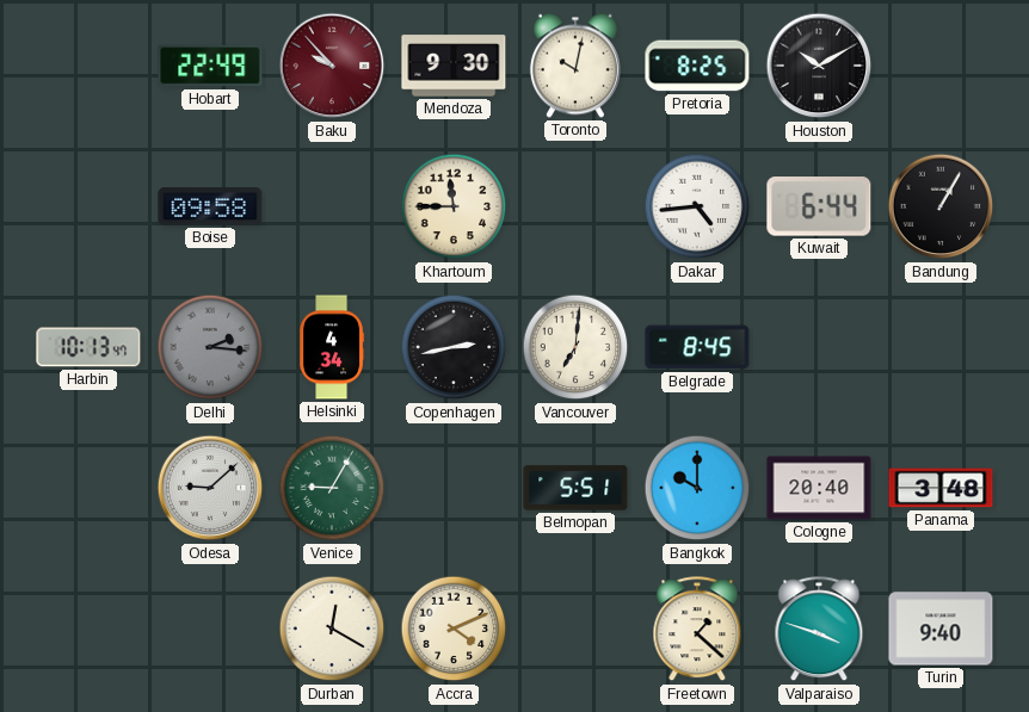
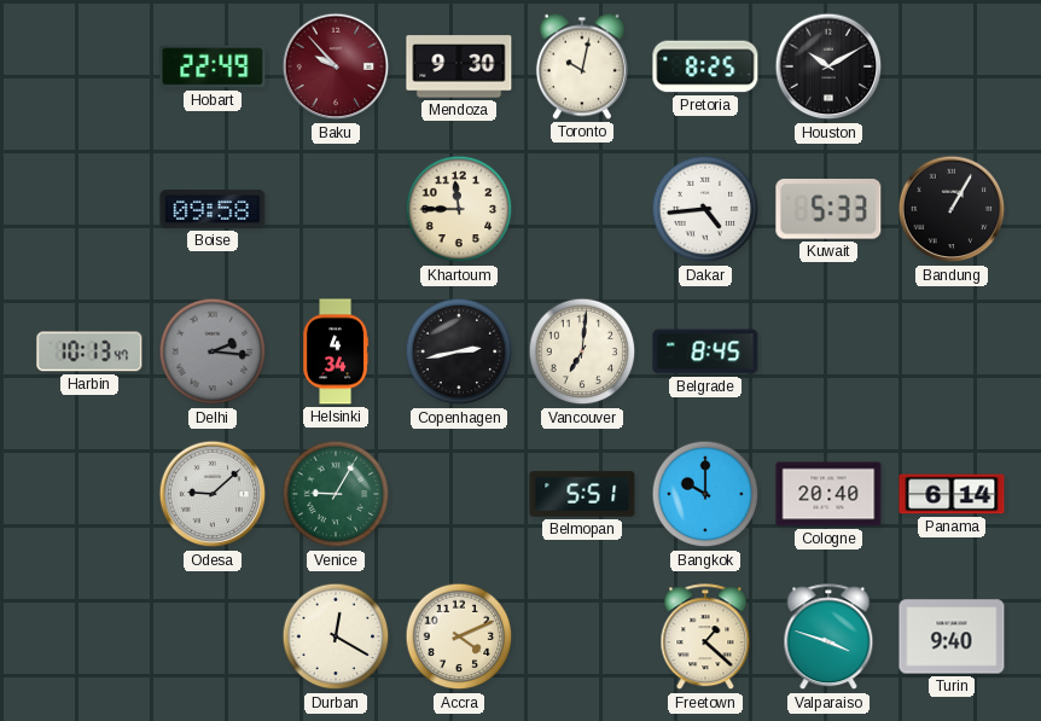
Kuwait: 6:44 -> 5:33
Panama: 3:48 -> 6:14
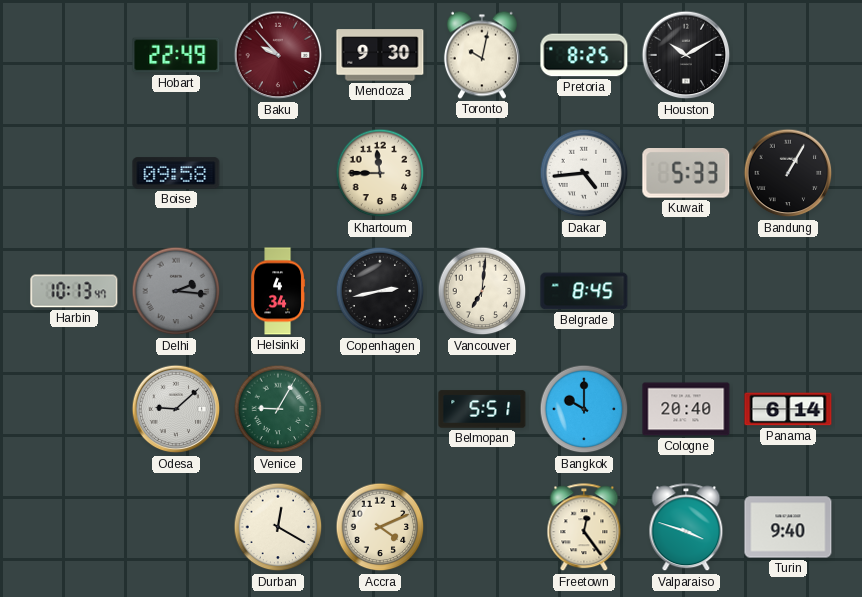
Freetown: 1:22 -> 12:24
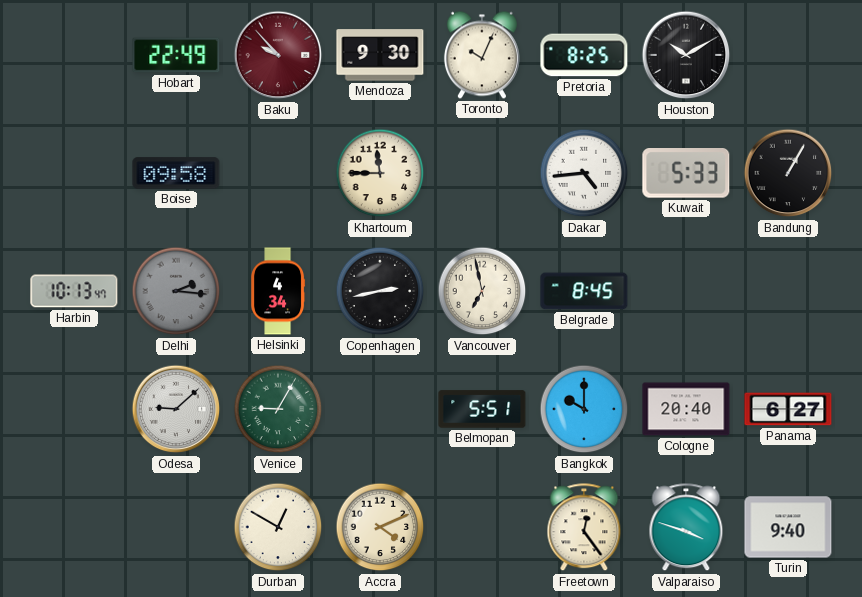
Toronto: 10:02 -> 10:04
Vancouver: 7:01 -> 6:58
Panama: 6:14 -> 6:27
Durban: 12:20 -> 12:50
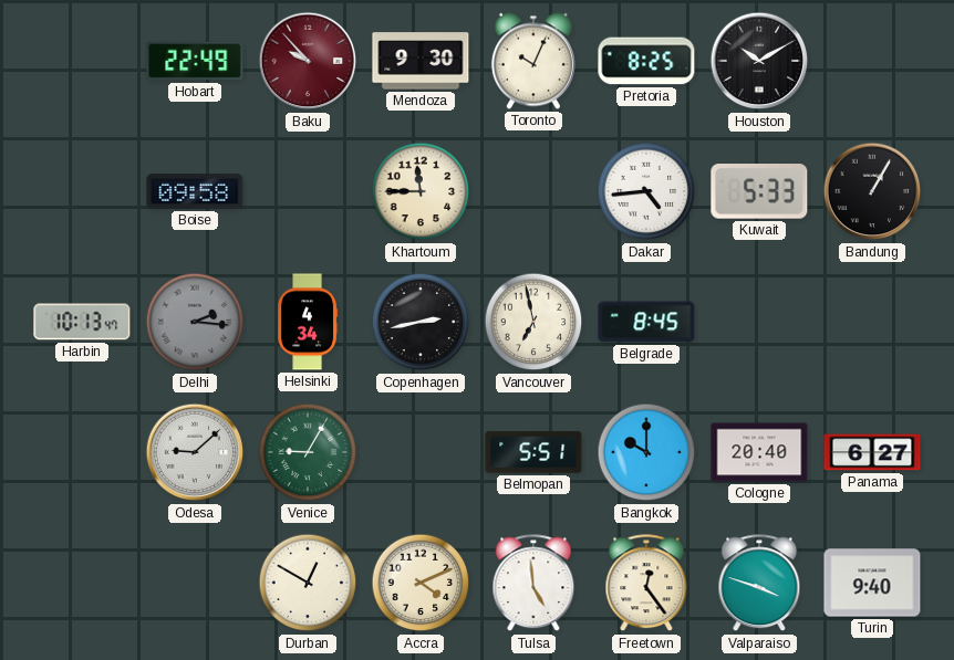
Tulsa: none -> 4:59
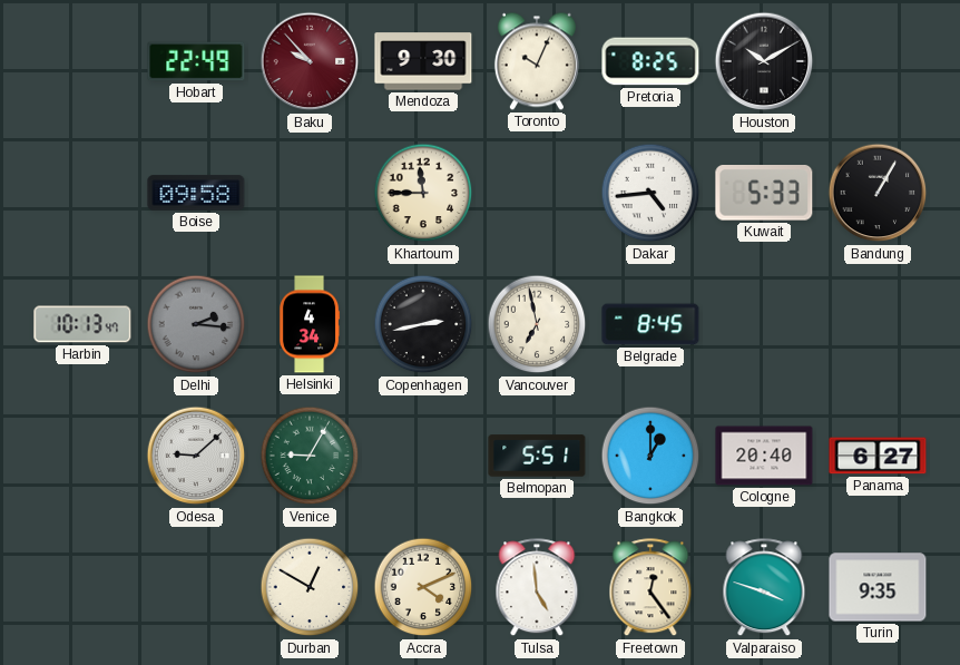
Bangkok: 10:00 -> 1:00
Turin: 9:40 -> 9:35
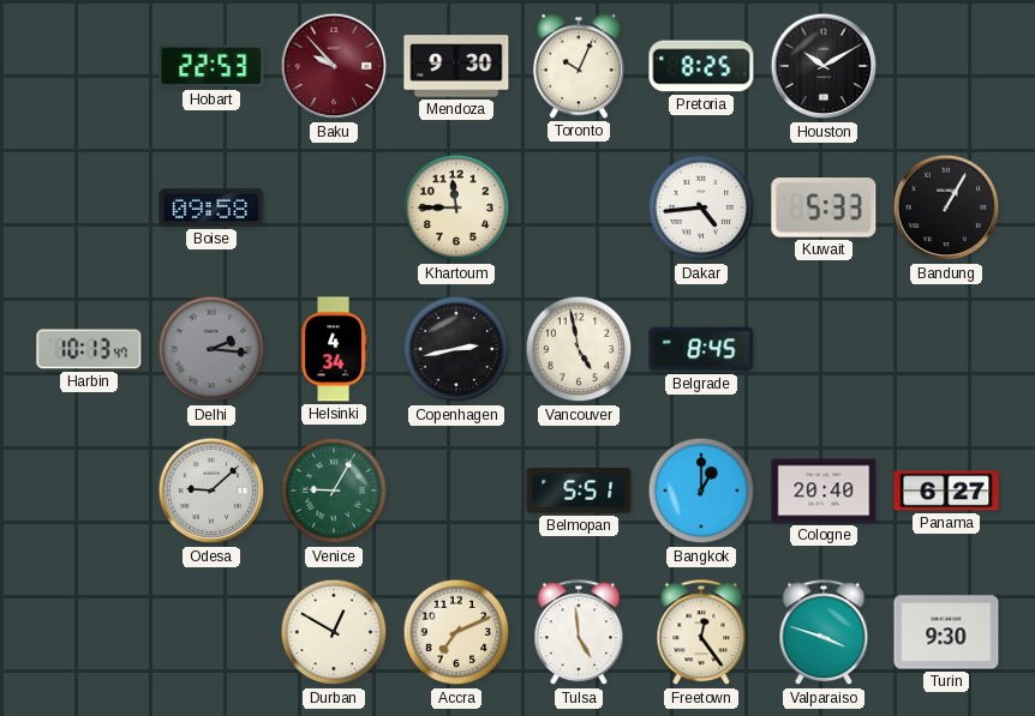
Hobart: 22:49 -> 22:53
Vancouver: 6:58 -> 4:58
Accra: 4:11 -> 7:11
Turin: 9:35 -> 9:30
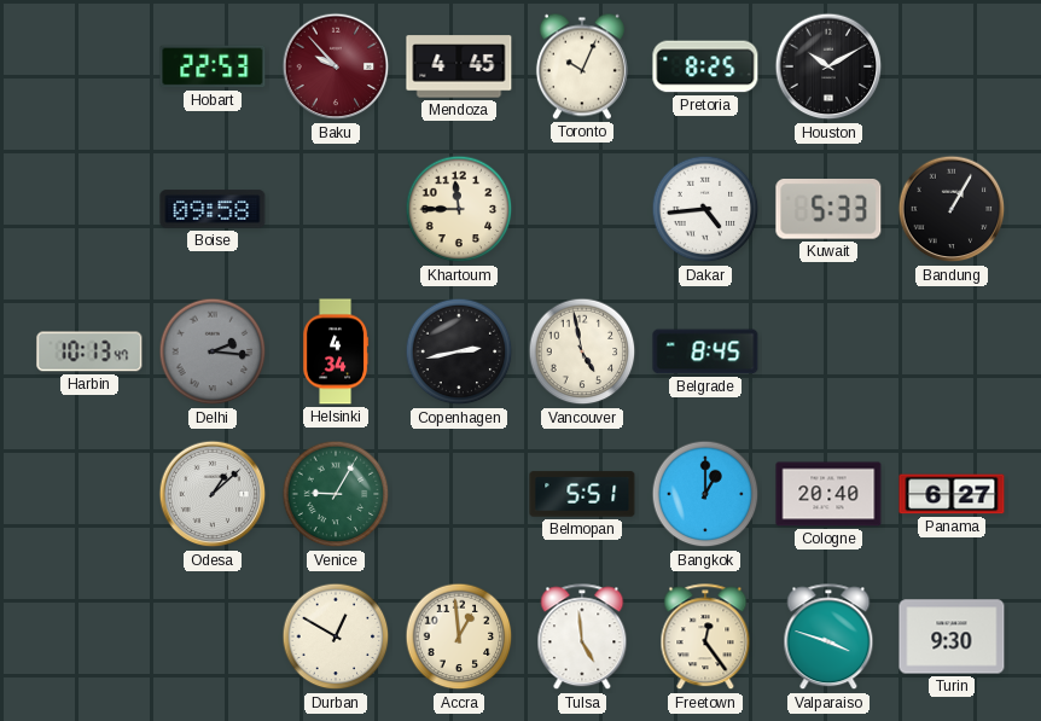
Mendoza: 9:30 -> 4:45
Odesa: 9:08 -> 1:08
Accra: 7:11 -> 12:59
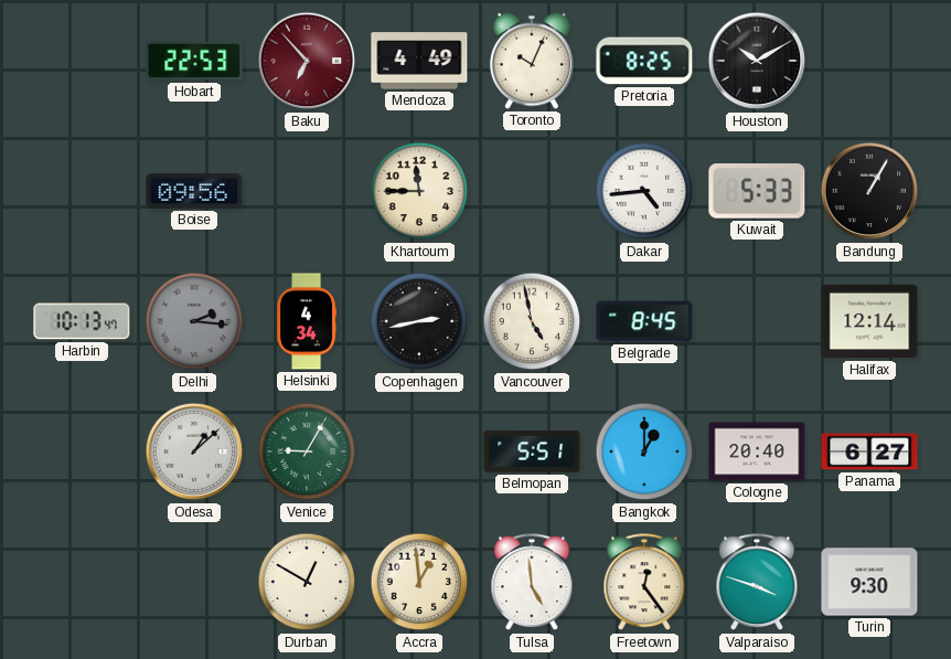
Baku: 9:53 -> 6:53
Mendoza: 4:45 -> 4:49
Boise: 09:58 -> 09:56
Halifax: none -> 12:14
